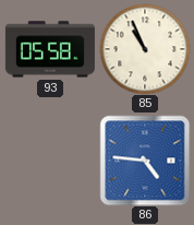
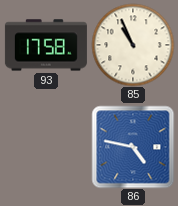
93: 05:58 -> 17:58
86: 4:46 -> 4:47
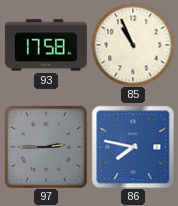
97: none -> 2:45
86: 4:47 -> 7:47
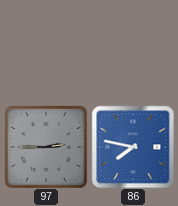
93: 17:58 -> none
85: 10:56 -> none
